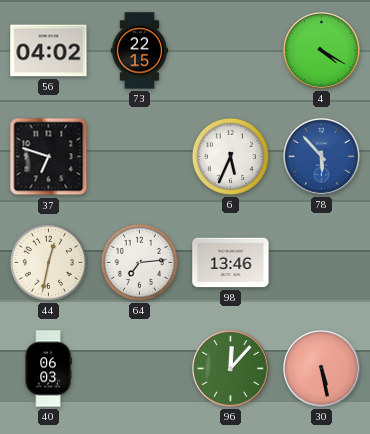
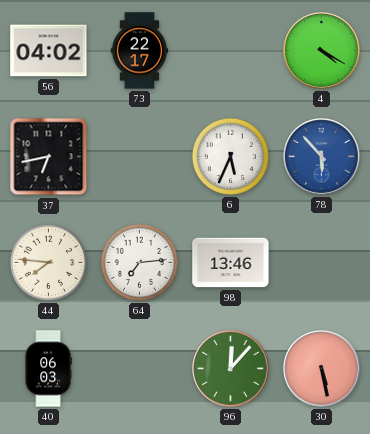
73: 22:15 -> 22:17
37: 6:48 -> 6:43
44: 12:32 -> 7:46
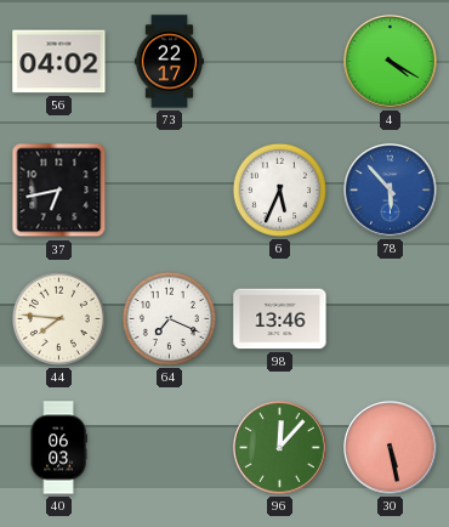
64: 7:14 -> 7:19
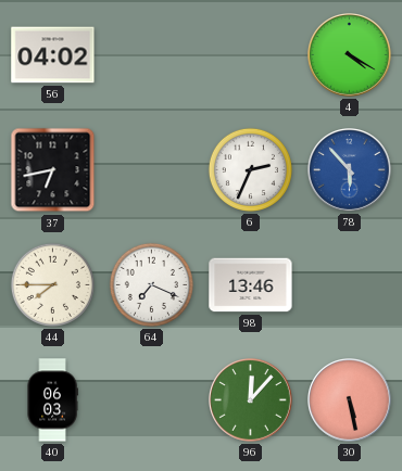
73: 22:17 -> none
6: 5:34 -> 2:34
44: 7:46 -> 7:45
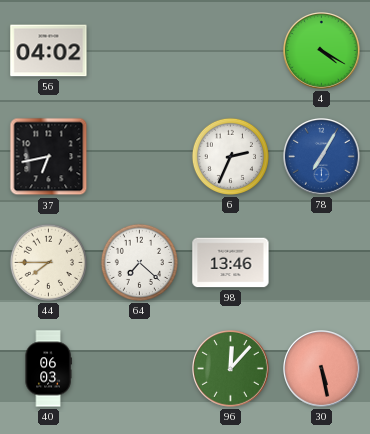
78: 5:53 -> 7:05
64: 7:19 -> 7:22
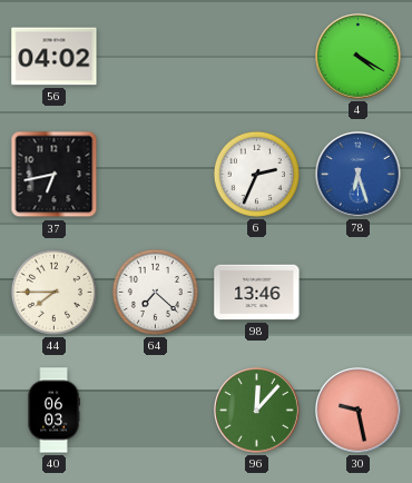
78: 7:05 -> 6:27
30: 5:28 -> 9:28
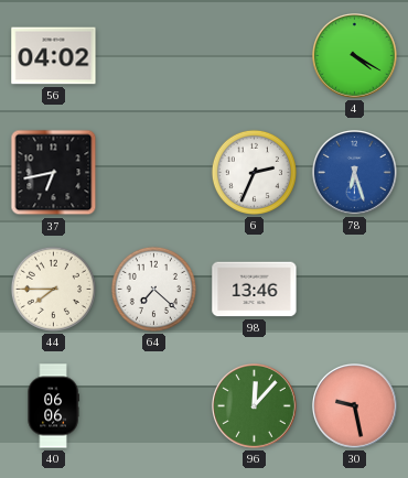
40: 06:03 -> 06:06
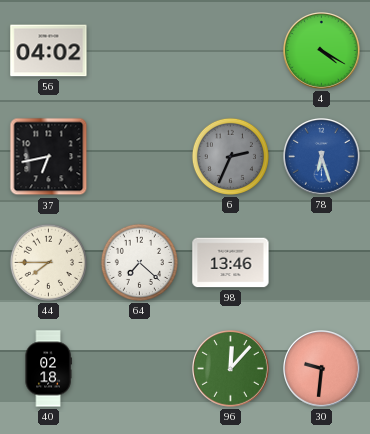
6 dial: white -> grey
40: 06:06 -> 02:18
30: 9:28 -> 9:31
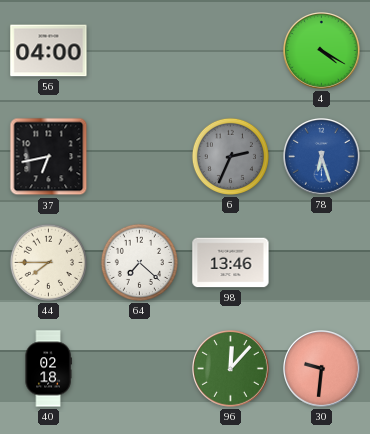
56: 04:02 -> 04:00
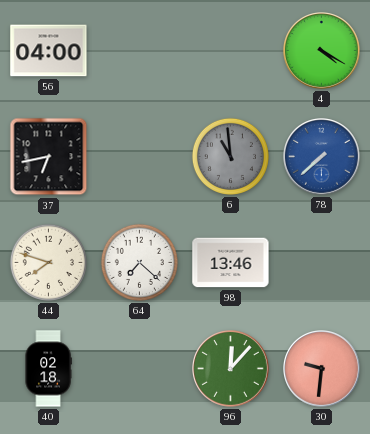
6: 2:34 -> 10:59
78: 6:27 -> 7:38
44: 7:45 -> 7:48
